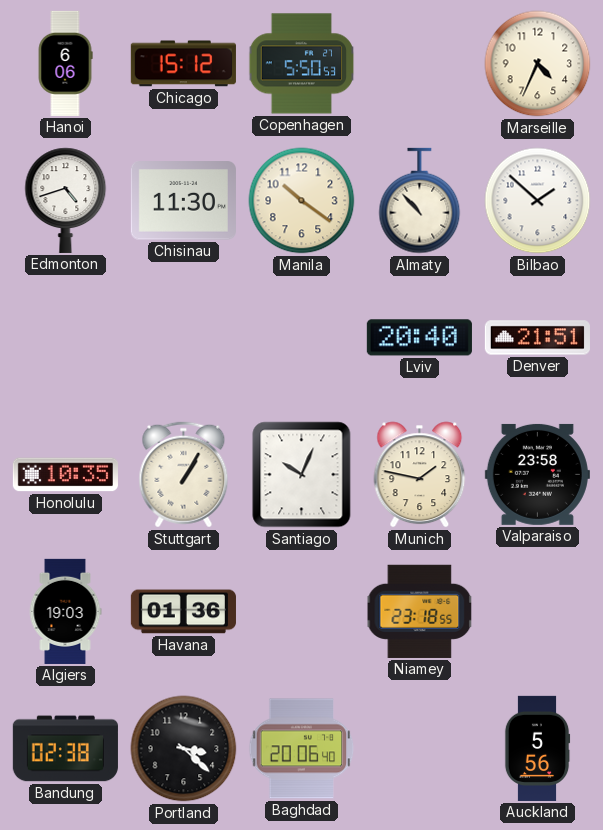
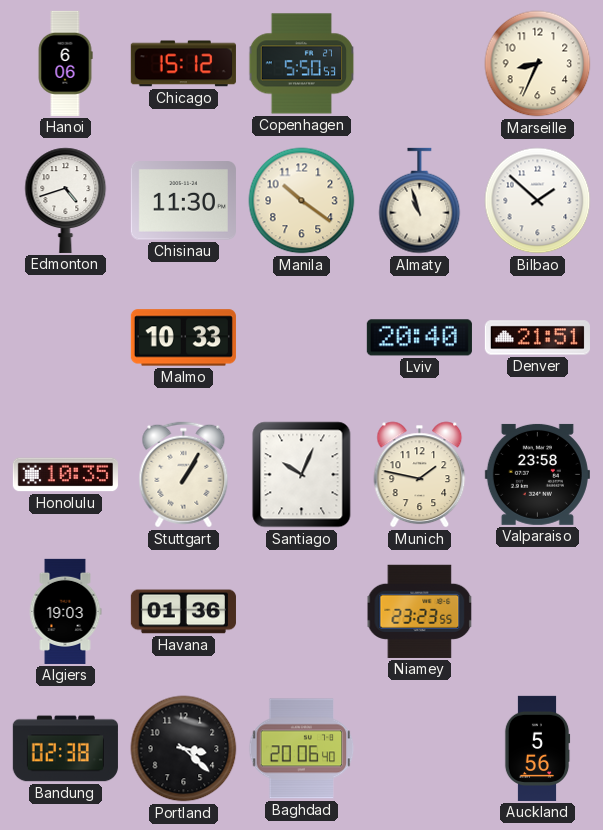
Marseille: 4:34 -> 8:34
Almaty: 10:53 -> 10:57
Malmo: none -> 10:33
Niamey: 23:18 -> 23:23
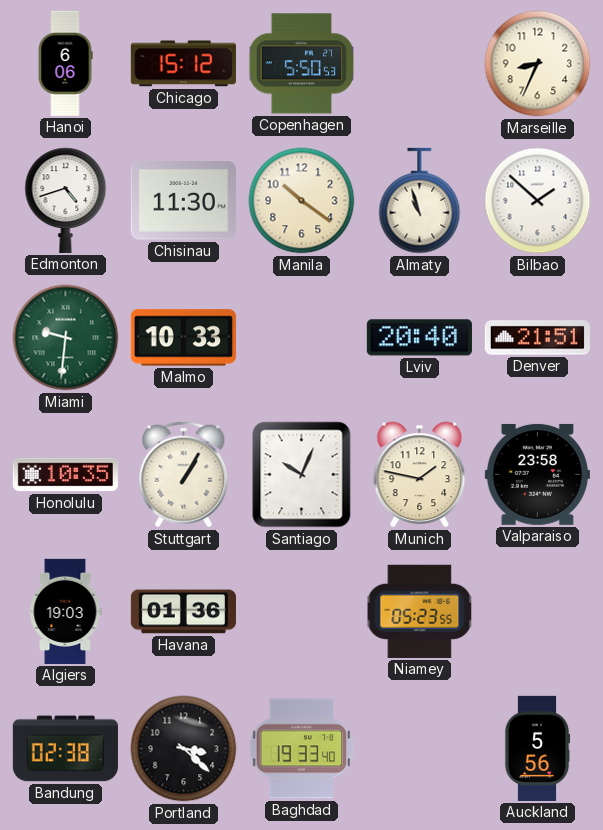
Miami: none -> 9:31
Niamey: 23:23 -> 05:23
Baghdad: 20:06 -> 19:33
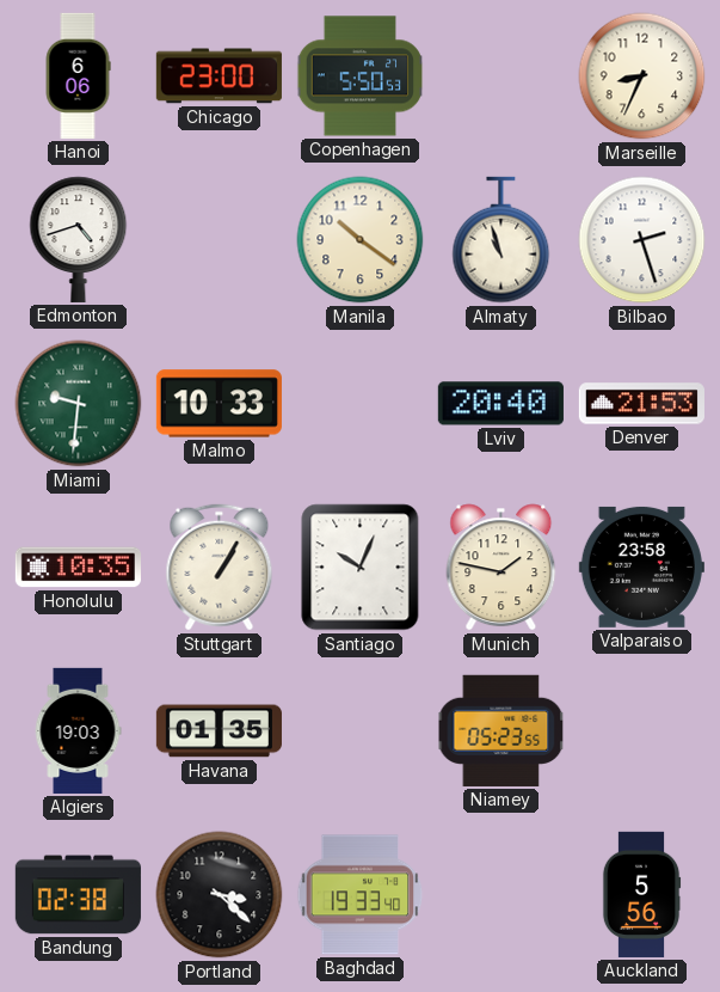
Chicago: 15:12 -> 23:00
Chisinau: 11:30 -> none
Bilbao: 1:52 -> 2:27
Denver: 21:51 -> 21:53
Havana: 01:36 -> 01:35
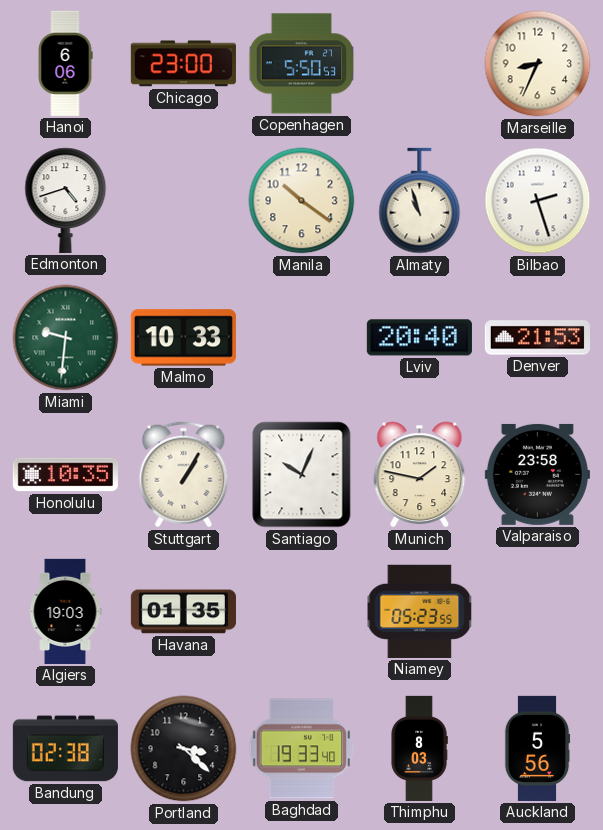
Thimphu: none -> 8:03
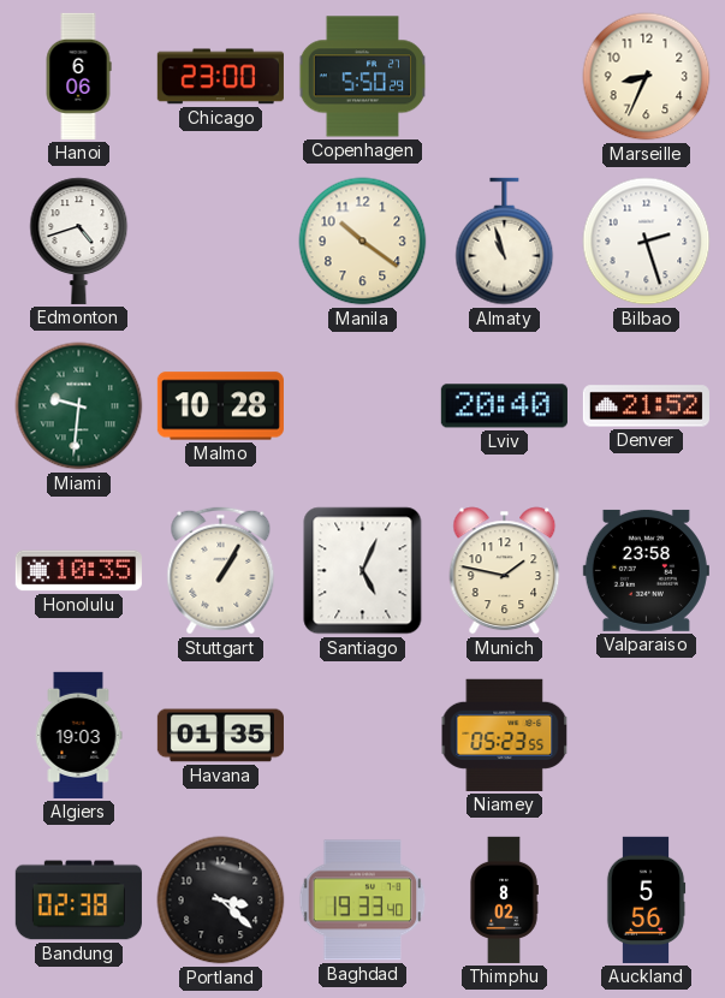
Copenhagen: 5:50:53 -> 5:50:29
Malmo: 10:33 -> 10:28
Denver: 21:53 -> 21:52
Santiago: 10:04 -> 5:04
Thimphu: 8:03 -> 8:02
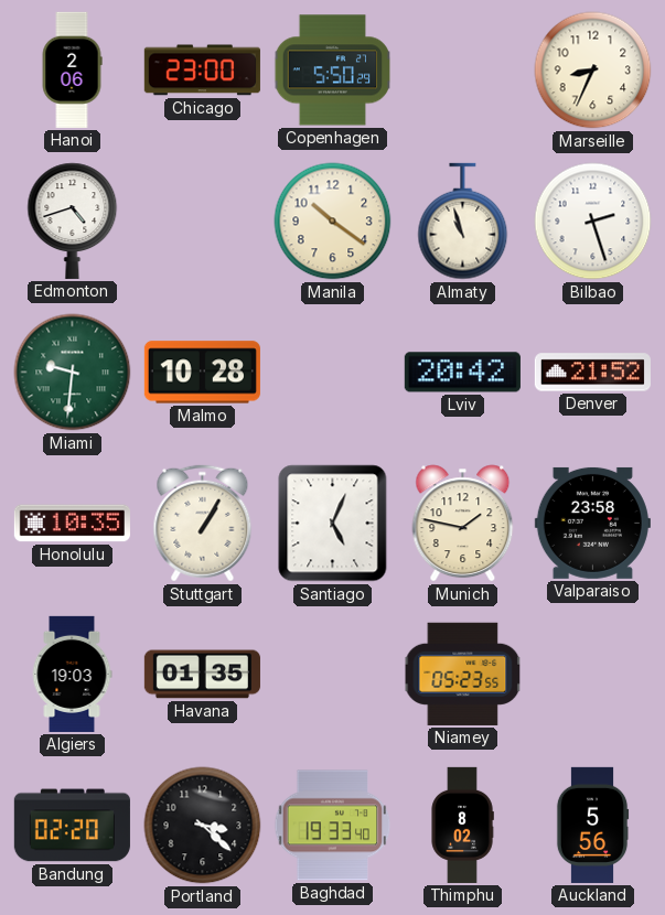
Hanoi: 6:06 -> 2:06
Lviv: 20:40 -> 20:42
Bandung: 02:38 -> 02:20
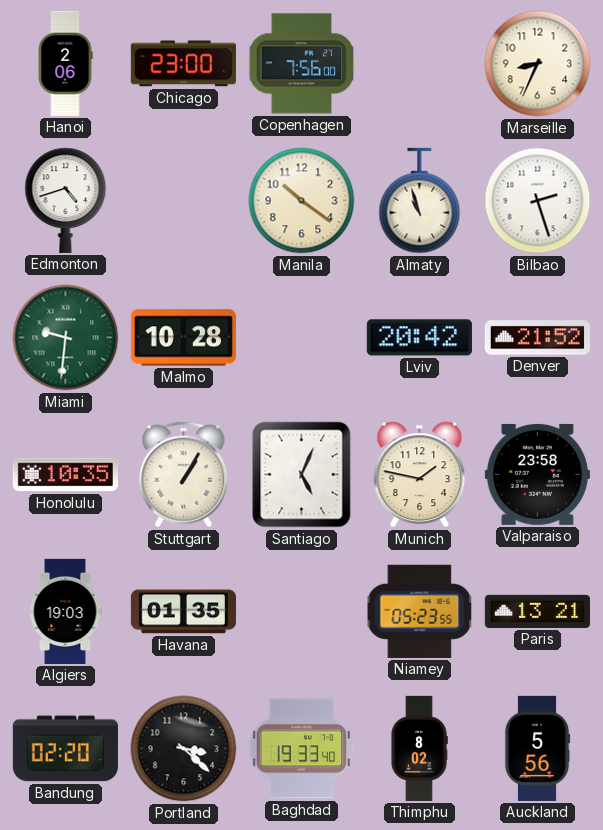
Copenhagen: 5:50 -> 7:56
Paris: none -> 13:21
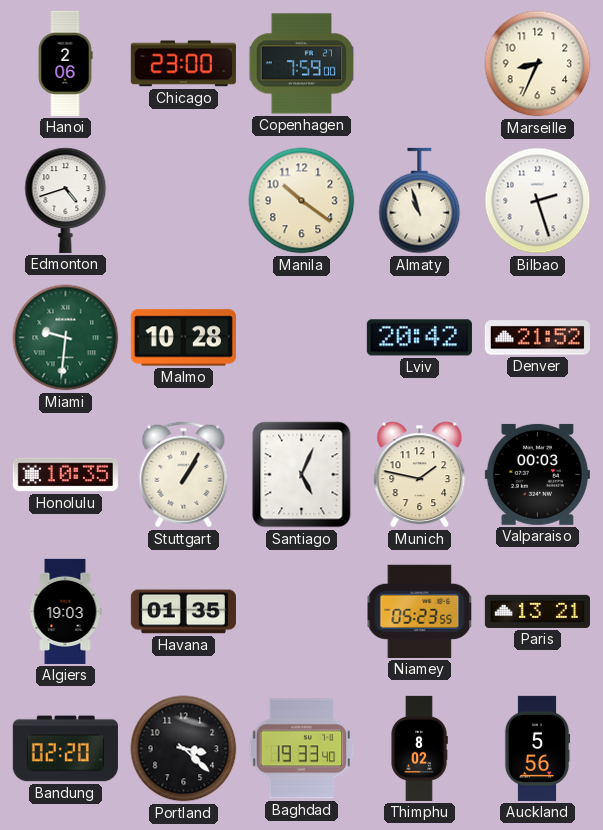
Copenhagen: 7:56 -> 7:59
Valparaiso: 23:58 -> 00:03
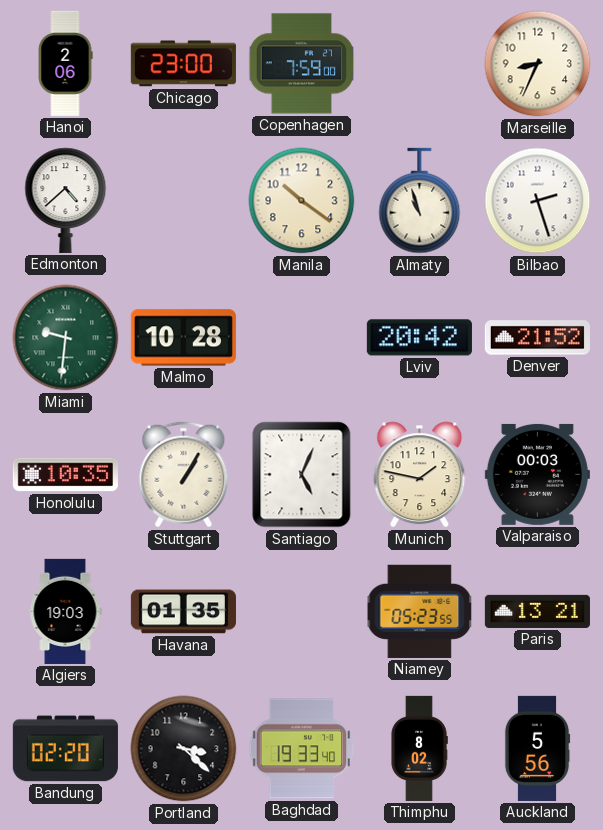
Edmonton: 4:42 -> 4:38
